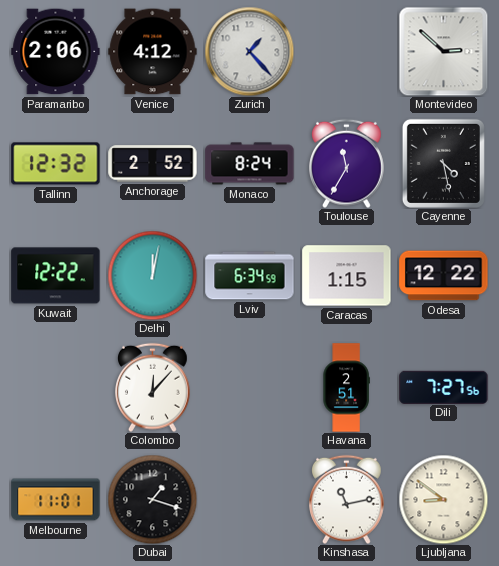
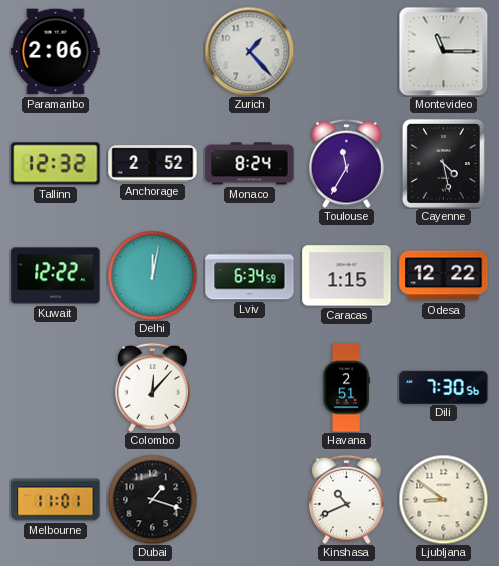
Venice: 4:12 -> none
Montevideo: 2:52 -> 11:15
Dili: 7:27 -> 7:30
Kinshasa: 11:13 -> 10:41
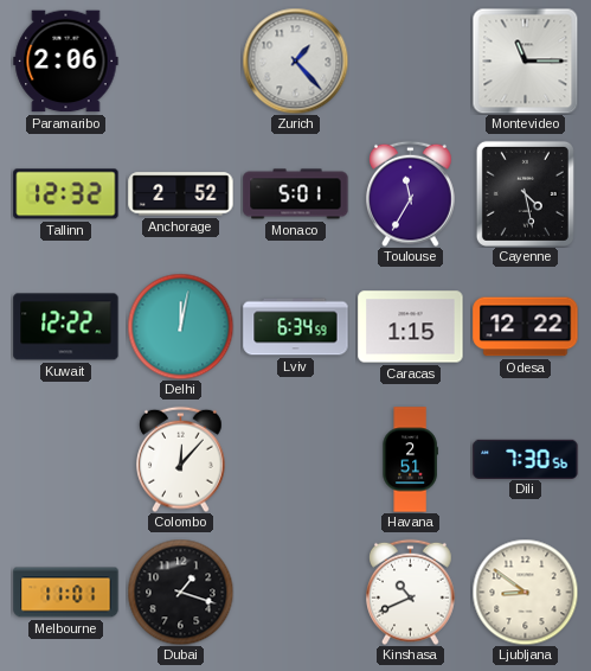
Monaco: 8:24 -> 5:01
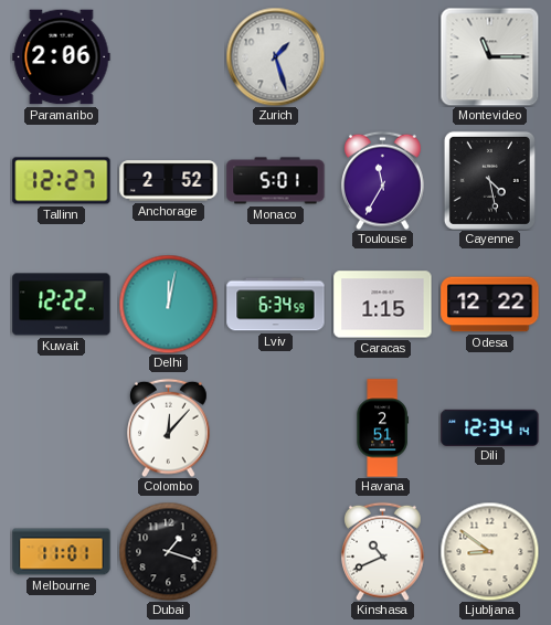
Zurich: 1:23 -> 1:27
Tallinn: 12:32 -> 12:27
Dili: 7:30 -> 12:34
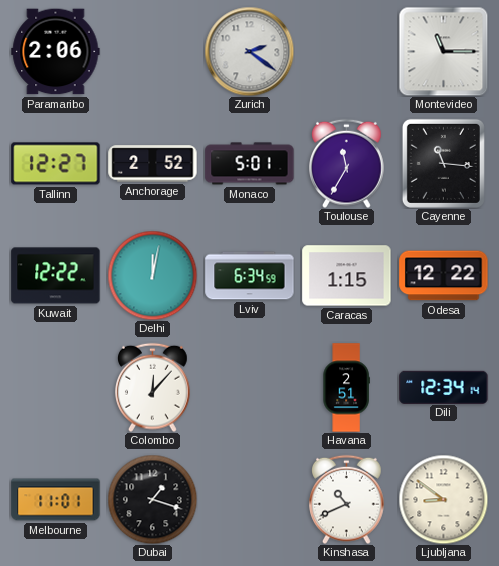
Zurich: 1:27 -> 2:21
Cayenne: 4:28 -> 11:16
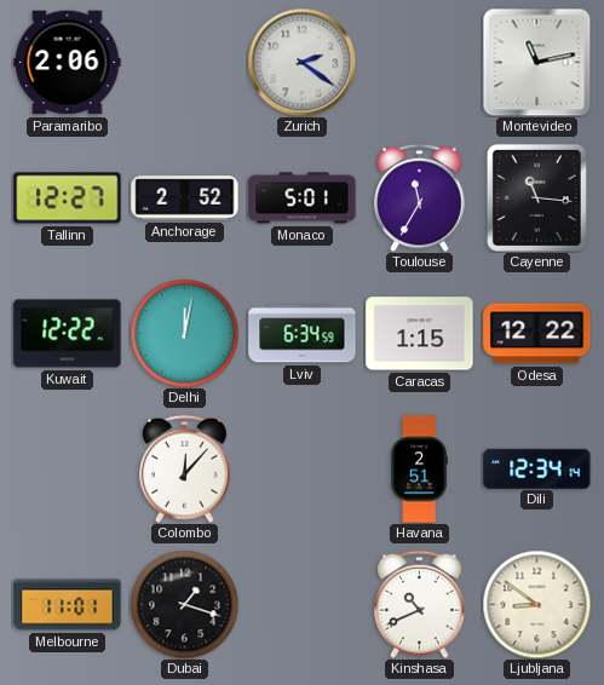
Montevideo: 11:15 -> 11:13
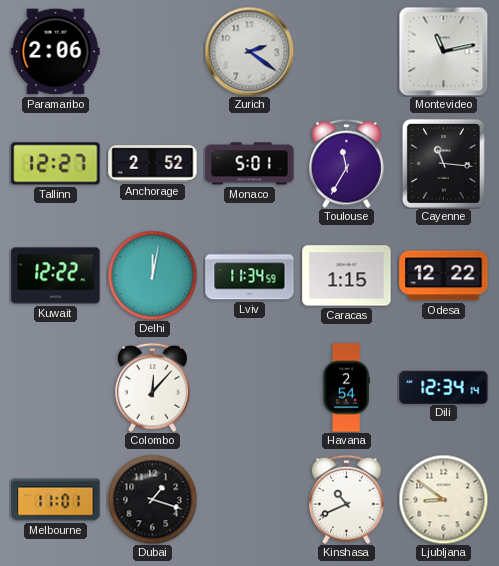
Lviv: 6:34 -> 11:34
Havana: 2:51 -> 2:54
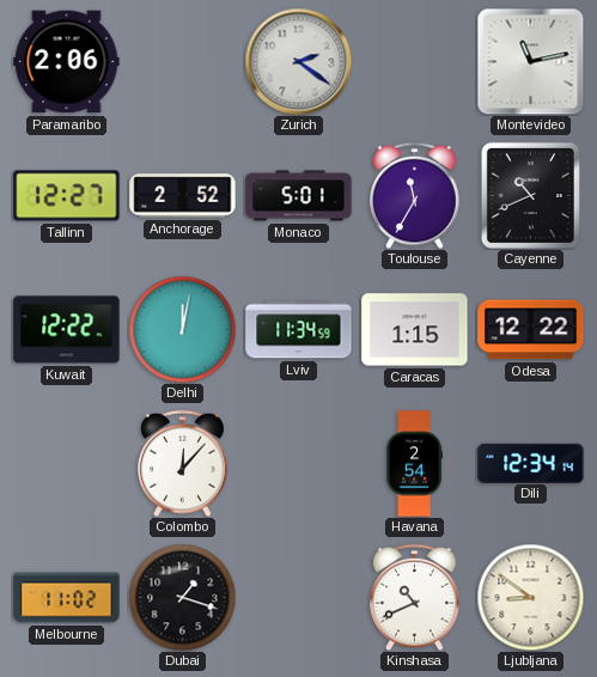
Cayenne: 11:16 -> 10:41
Melbourne: 11:01 -> 11:02
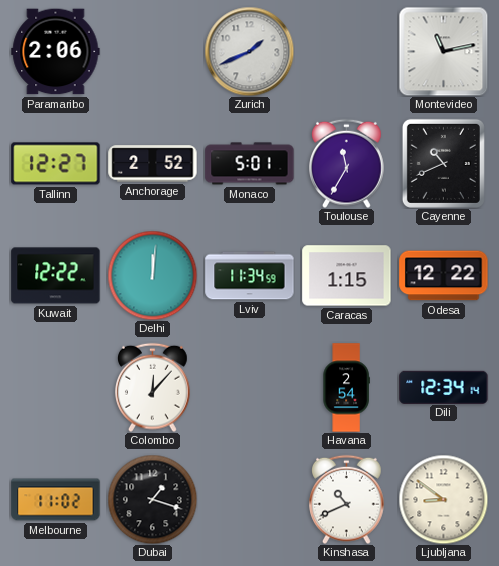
Zurich: 2:21 -> 1:41
Delhi: 12:02 -> 12:01
